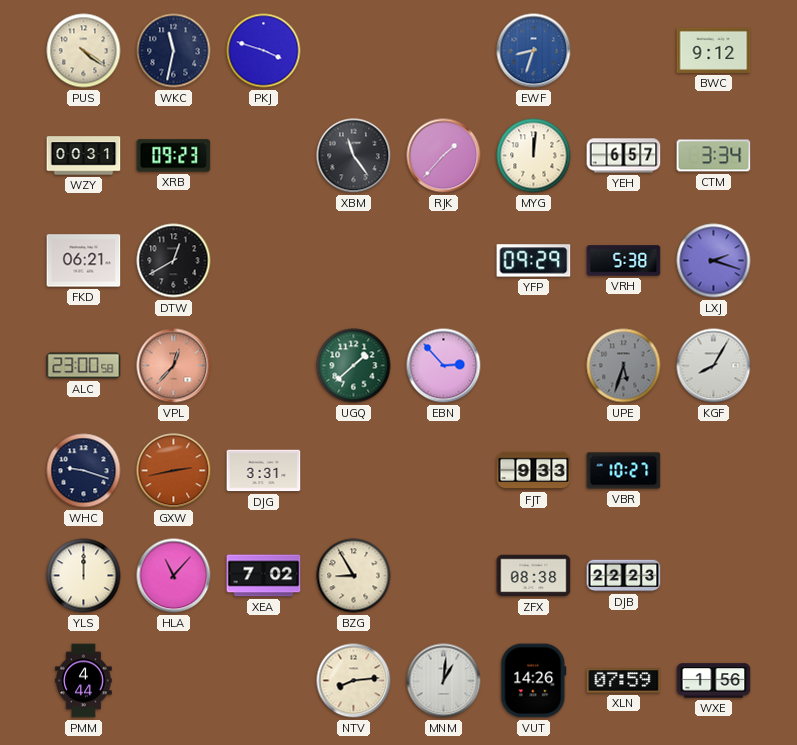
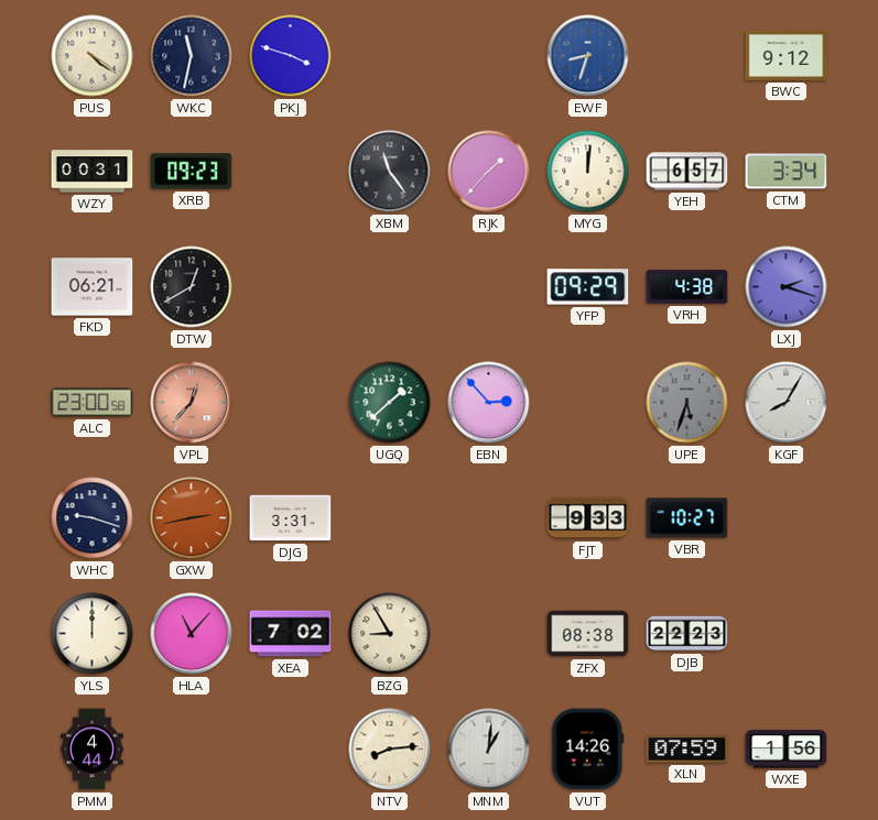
VRH: 5:38 -> 4:38
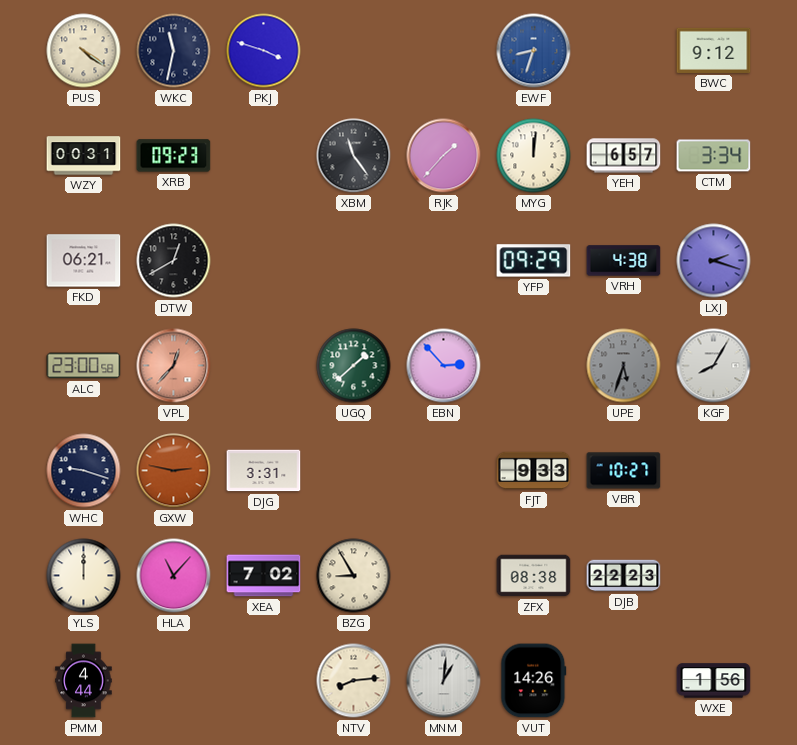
GXW: 2:43 -> 2:47
XLN: 07:59 -> none
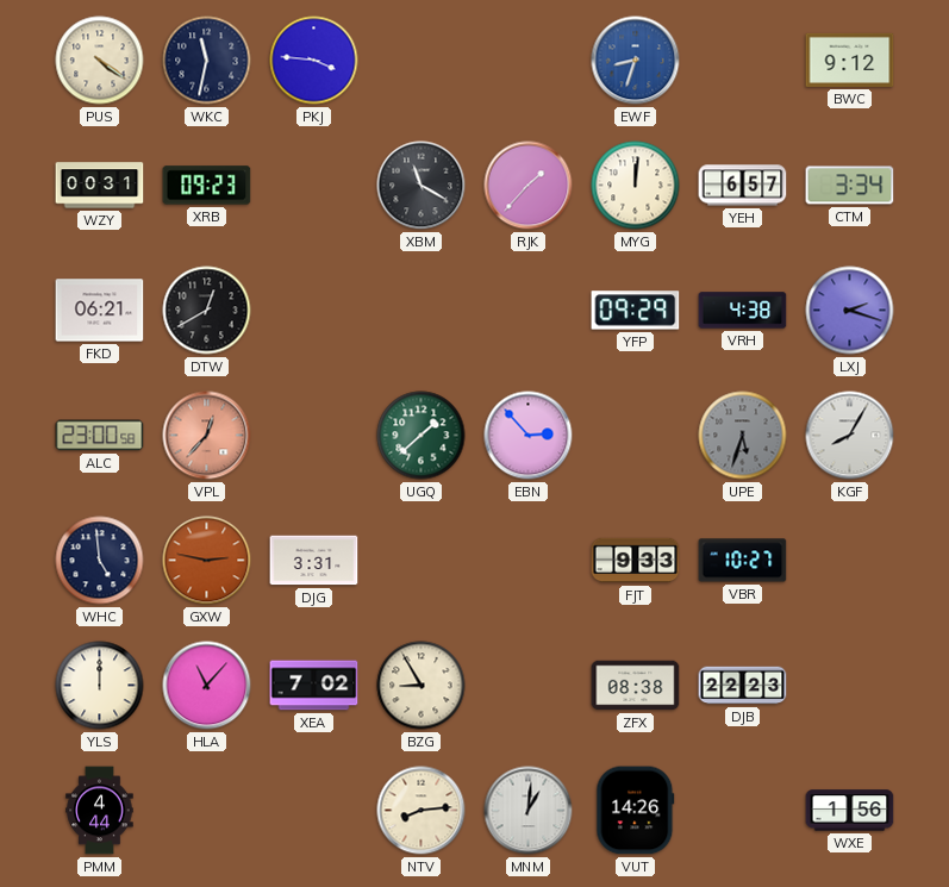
PKJ: 3:48 -> 3:46
XBM: 11:24 -> 11:20
WHC: 9:18 -> 4:59
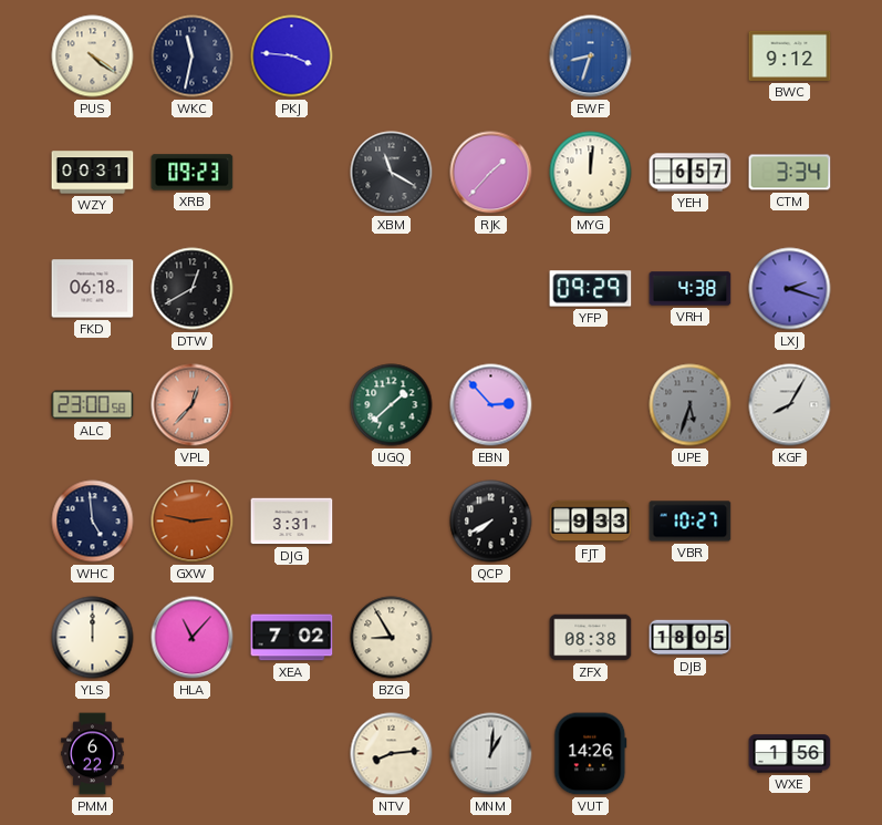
FKD: 06:21 -> 06:18
QCP: none -> 7:40
DJB: 22:23 -> 18:05
PMM: 4:44 -> 6:22
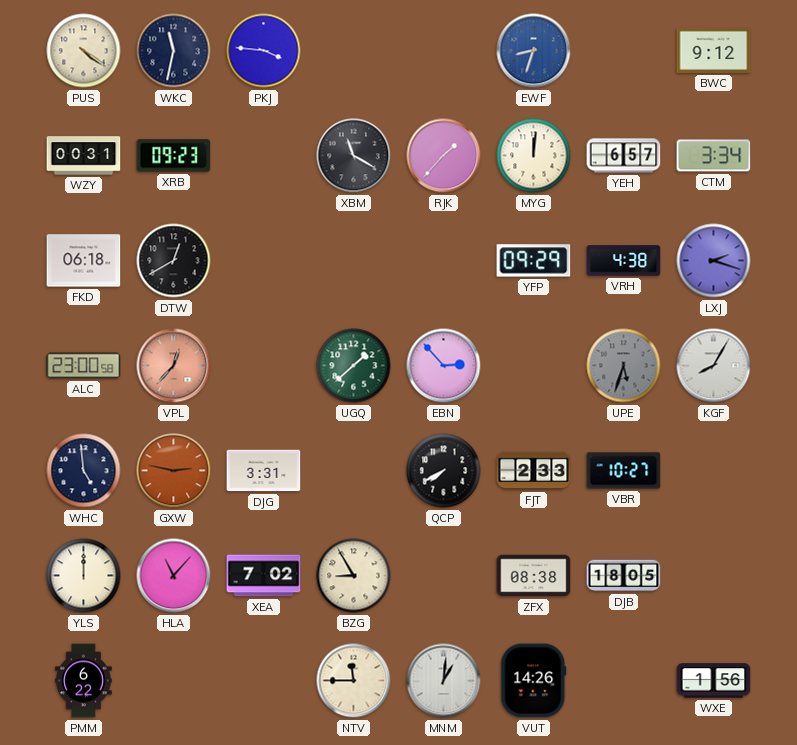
FJT: 9:33 -> 2:33
NTV: 8:14 -> 11:45
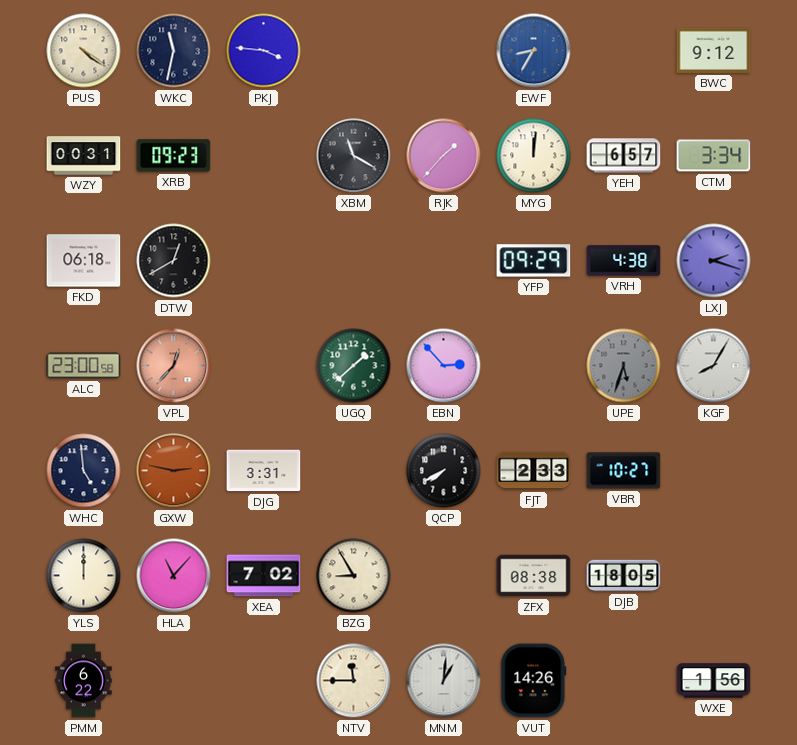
EWF: 8:33 -> 8:35
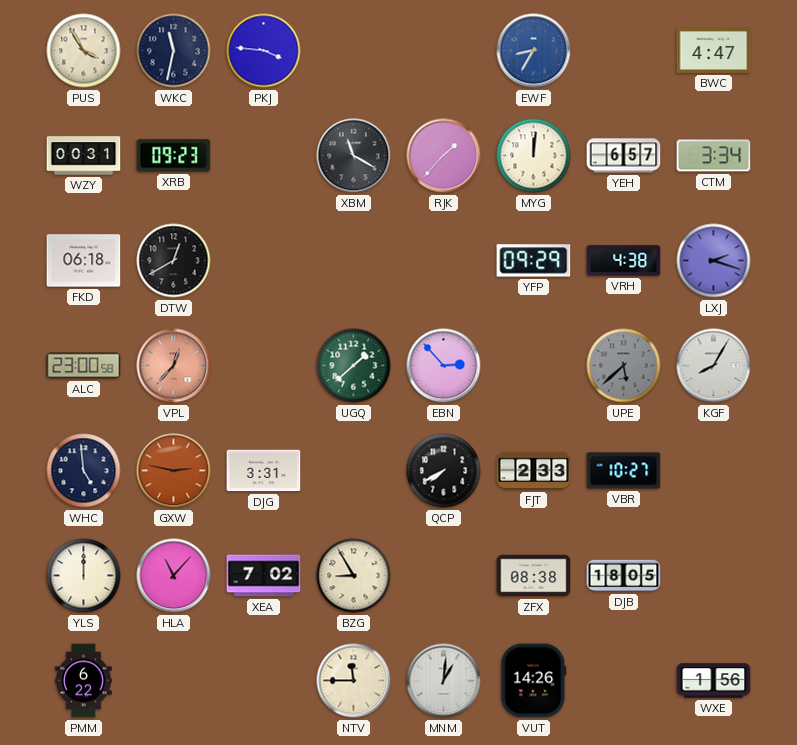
PUS: 4:21 -> 3:55
BWC: 9:12 -> 4:47
UPE: 5:33 -> 5:38
